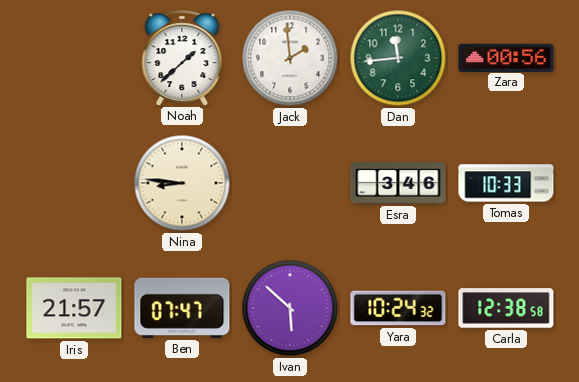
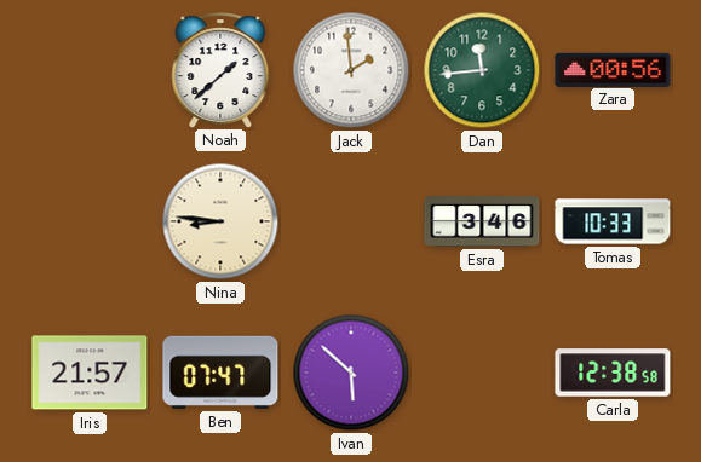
Yara: 10:24 -> none
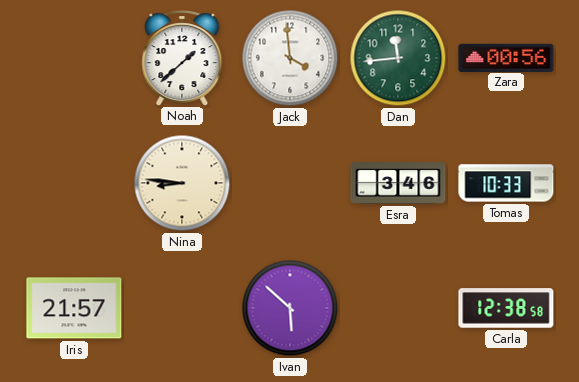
Jack: 1:59 -> 3:59
Ben: 07:47 -> none
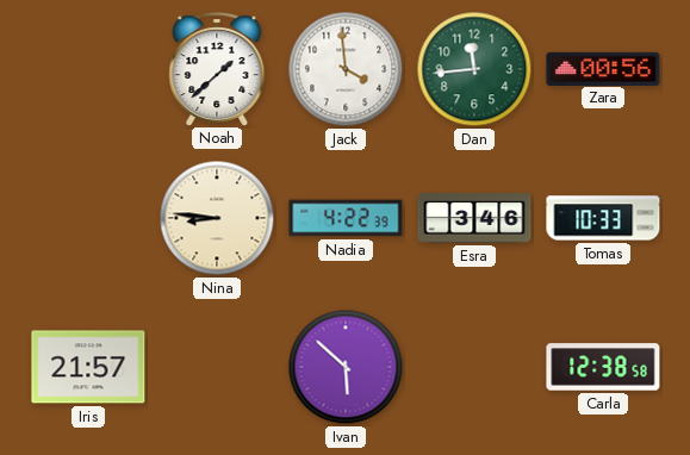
Nadia: none -> 4:22
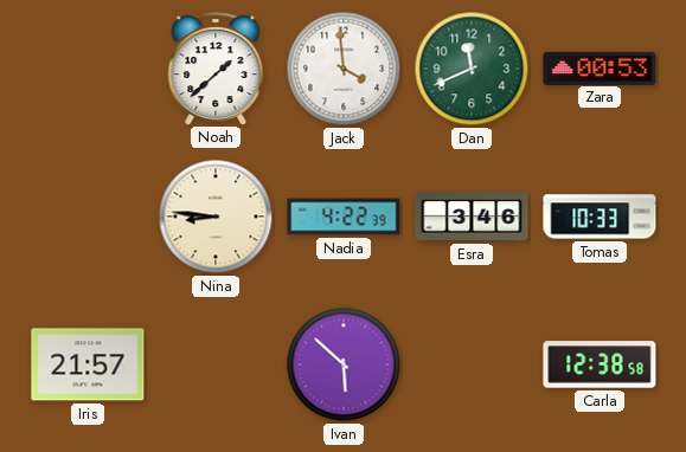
Dan: 11:44 -> 11:41
Zara: 00:56 -> 00:53
